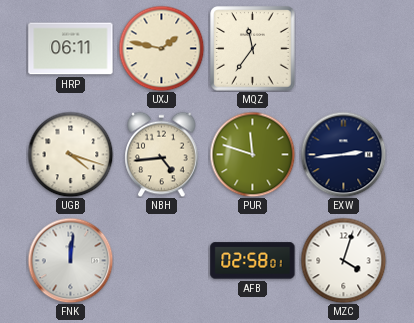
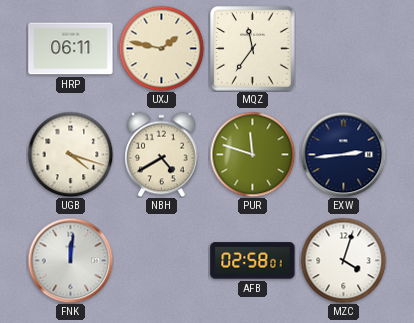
NBH: 4:44 -> 4:40
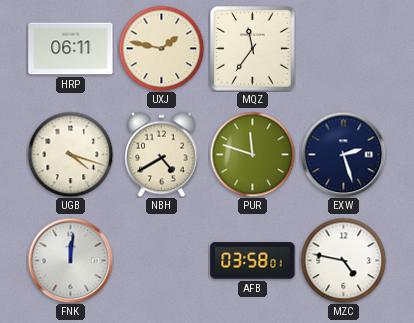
EXW: 2:44 -> 2:27
AFB: 02:58 -> 03:58
MZC: 4:03 -> 4:47
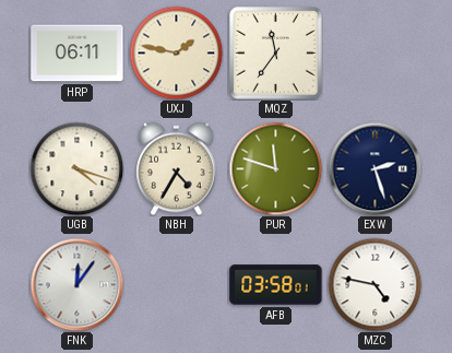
NBH: 4:40 -> 4:35
FNK: 12:01 -> 12:06
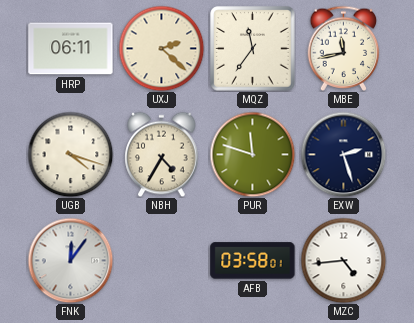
UXJ: 1:47 -> 2:22
MBE: none -> 11:43
MZC: 4:47 -> 4:44
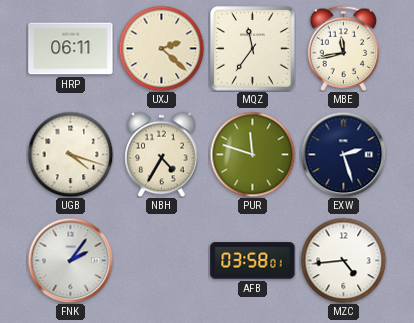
FNK: 12:06 -> 2:06
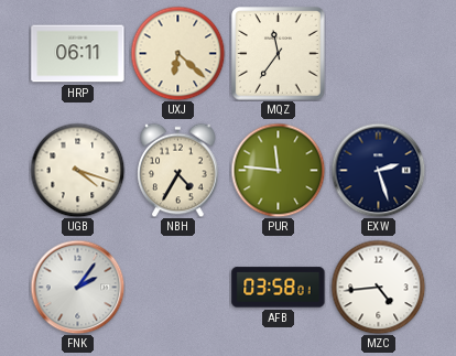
UXJ: 2:22 -> 6:22
MBE: 11:43 -> none
PUR: 11:48 -> 11:46
